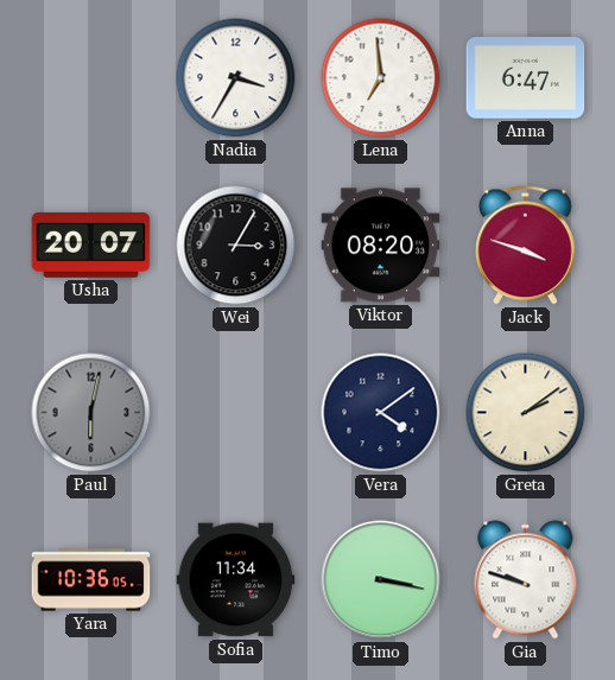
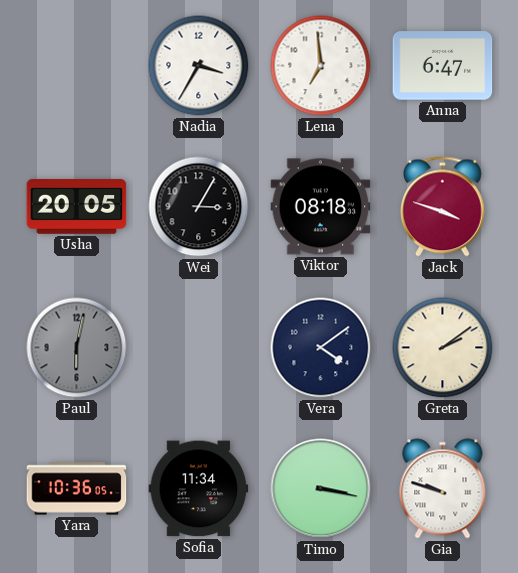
Usha: 20:07 -> 20:05
Viktor: 08:20 -> 08:18
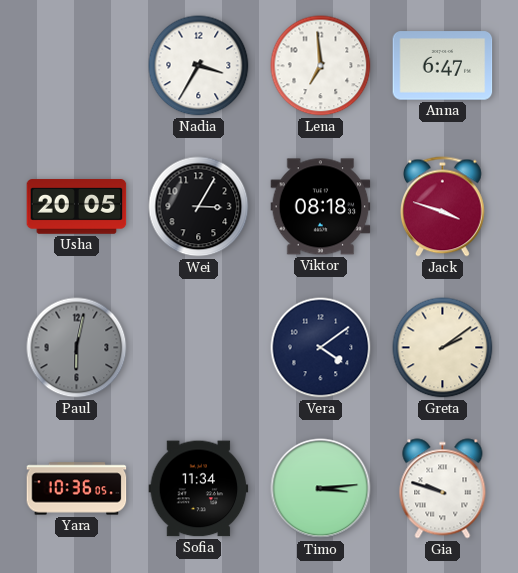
Timo: 3:17 -> 3:14
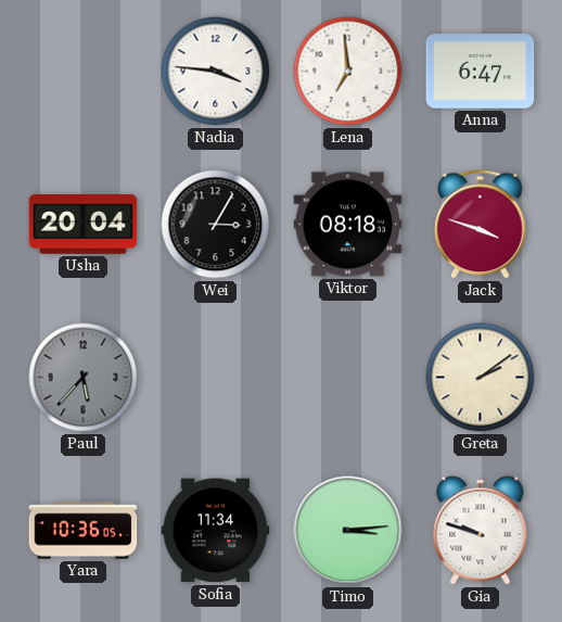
Nadia: 3:35 -> 3:46
Usha: 20:05 -> 20:04
Paul: 6:02 -> 5:37
Vera: 4:09 -> none
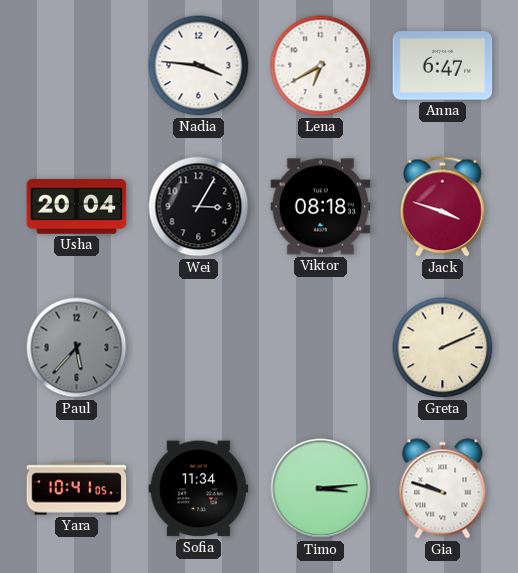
Lena: 6:59 -> 6:40
Greta: 2:09 -> 2:11
Yara: 10:36 -> 10:41
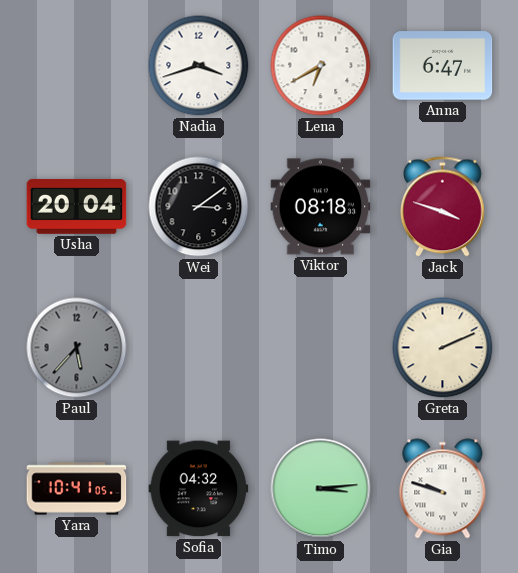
Nadia: 3:46 -> 3:42
Wei: 3:05 -> 3:09
Sofia: 11:34 -> 04:32
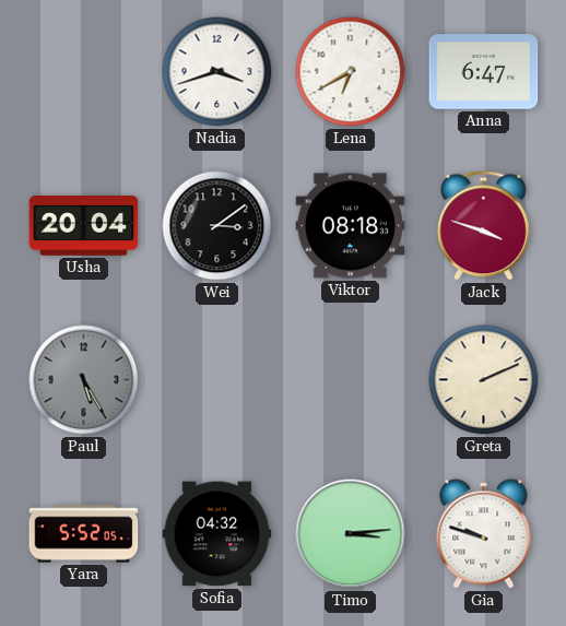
Paul: 5:37 -> 5:25
Yara: 10:41 -> 5:52
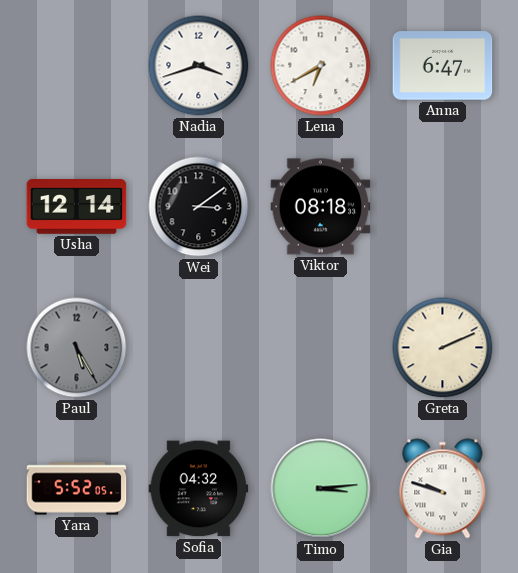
Usha: 20:04 -> 12:14
Jack: 3:48 -> none
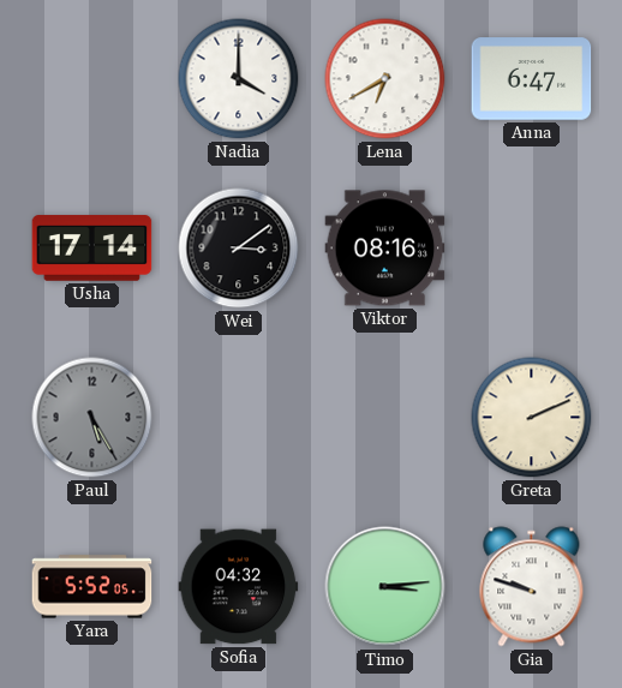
Nadia: 3:42 -> 4:00
Usha: 12:14 -> 17:14
Viktor: 08:18 -> 08:16
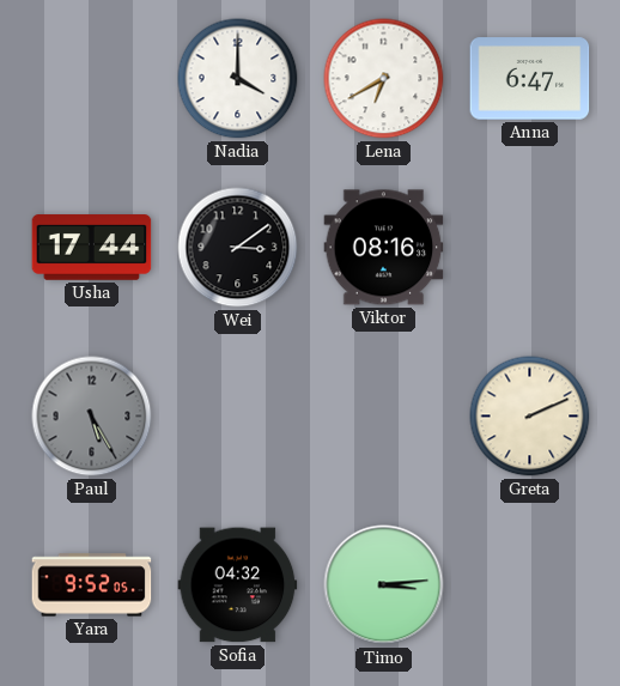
Usha: 17:14 -> 17:44
Yara: 5:52 -> 9:52
Gia: 9:48 -> none
